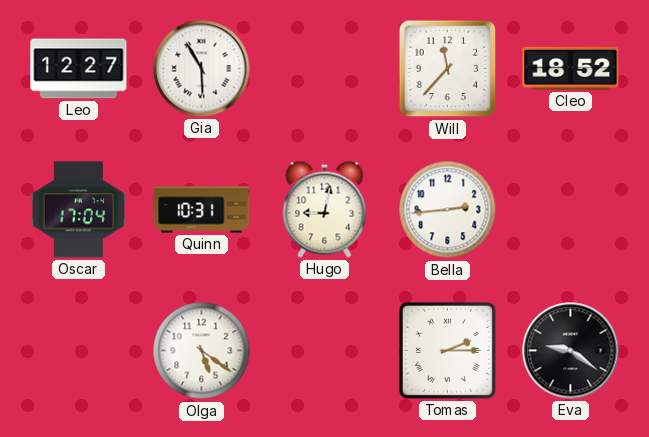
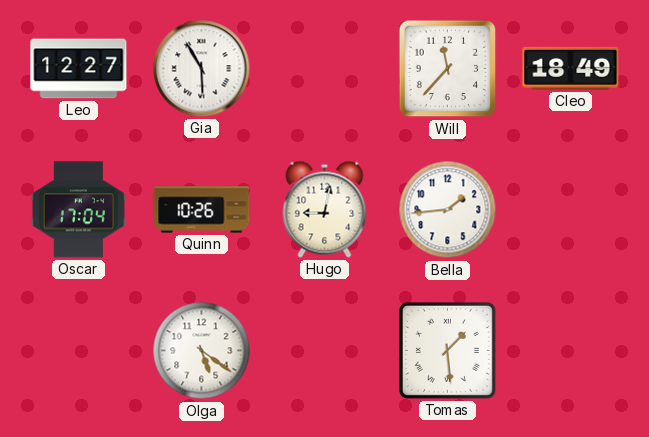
Cleo: 18:52 -> 18:49
Quinn: 10:31 -> 10:26
Bella: 2:44 -> 1:44
Tomas: 2:15 -> 1:29
Eva: 9:21 -> none
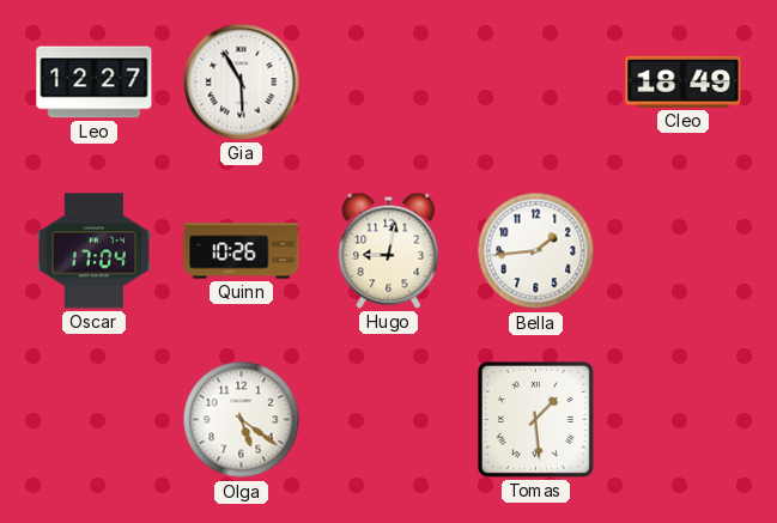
Will: 11:37 -> none
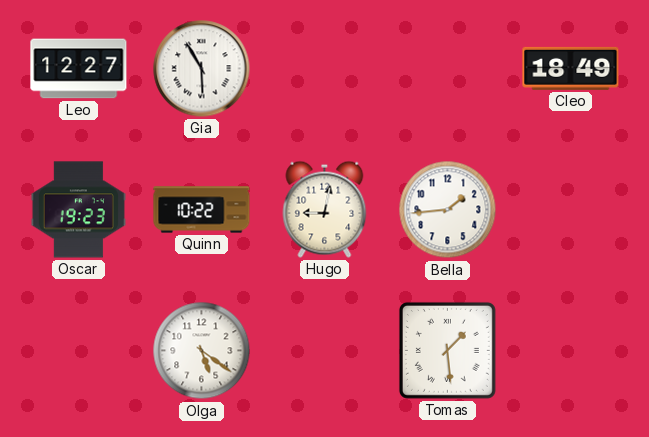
Oscar: 17:04 -> 19:23
Quinn: 10:26 -> 10:22
